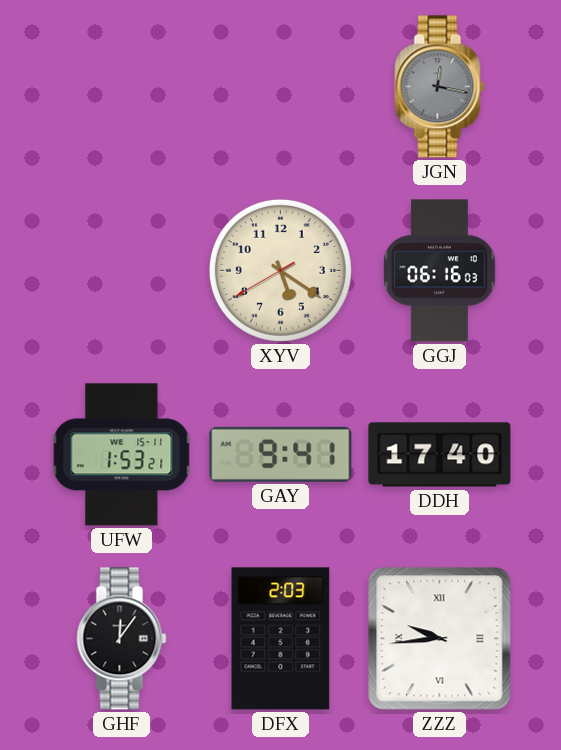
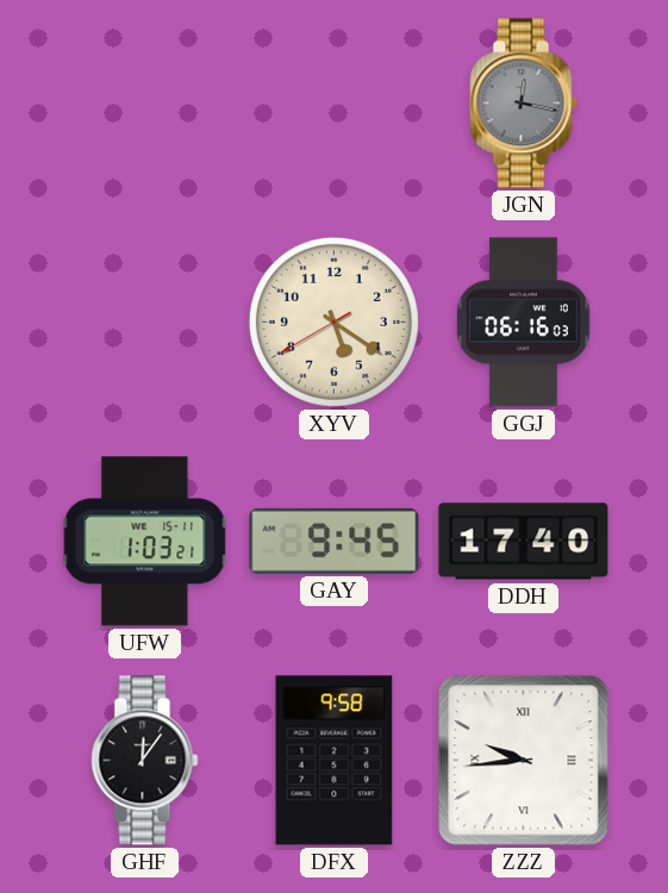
UFW: 1:53 -> 1:03
GAY: 9:41 -> 9:45
DFX: 2:03 -> 9:58
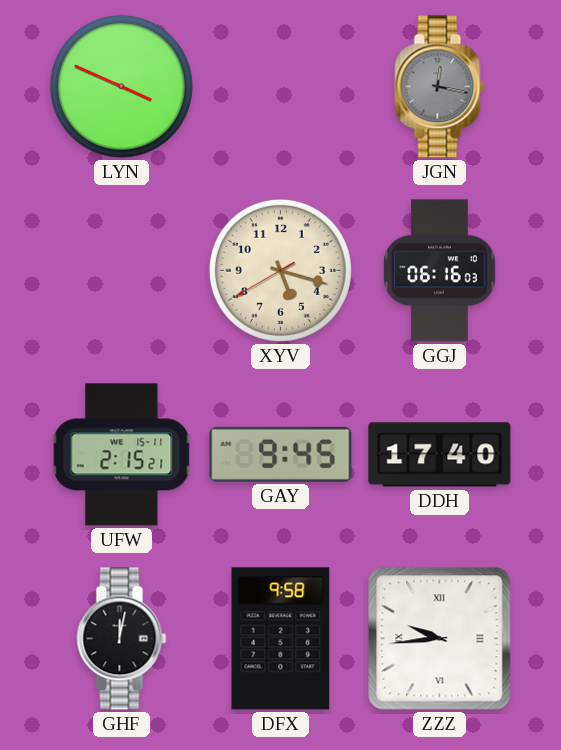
LYN: none -> 3:49
XYV: 5:20 -> 5:17
UFW: 1:03 -> 2:15
GHF: 12:06 -> 12:02
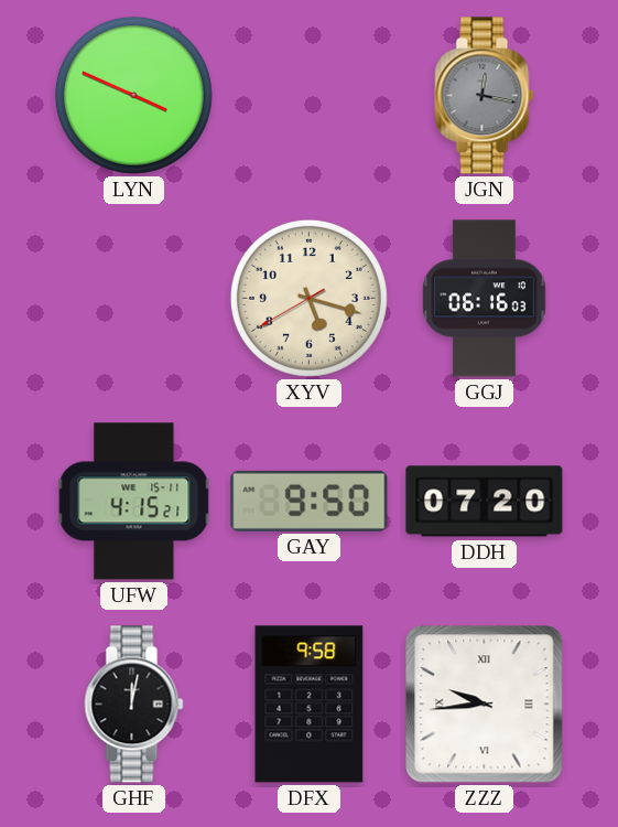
UFW: 2:15 -> 4:15
GAY: 9:45 -> 9:50
DDH: 17:40 -> 07:20
